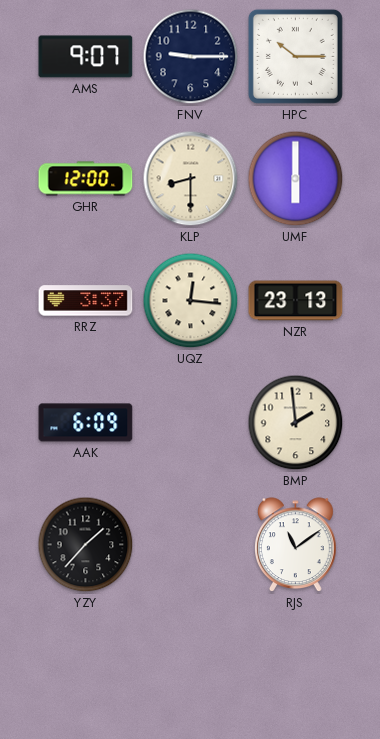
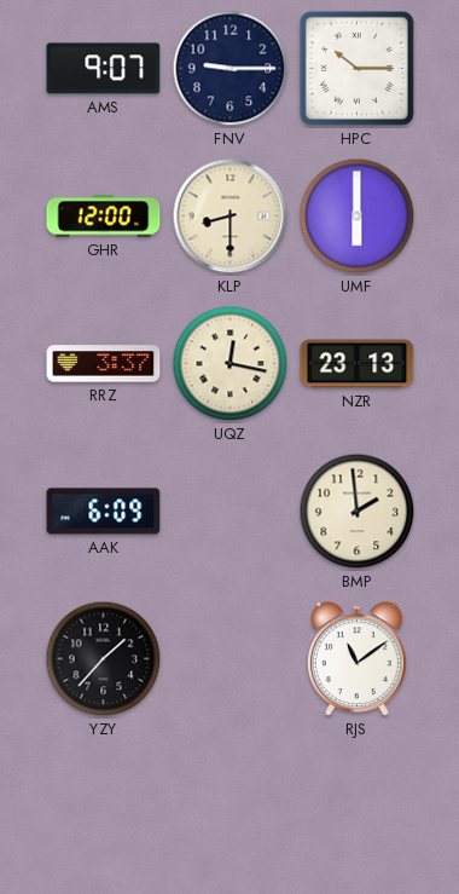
UQZ: 12:16 -> 12:17
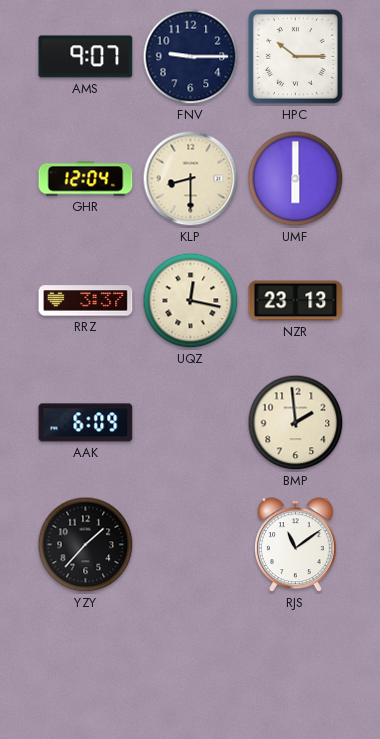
GHR: 12:00 -> 12:04
